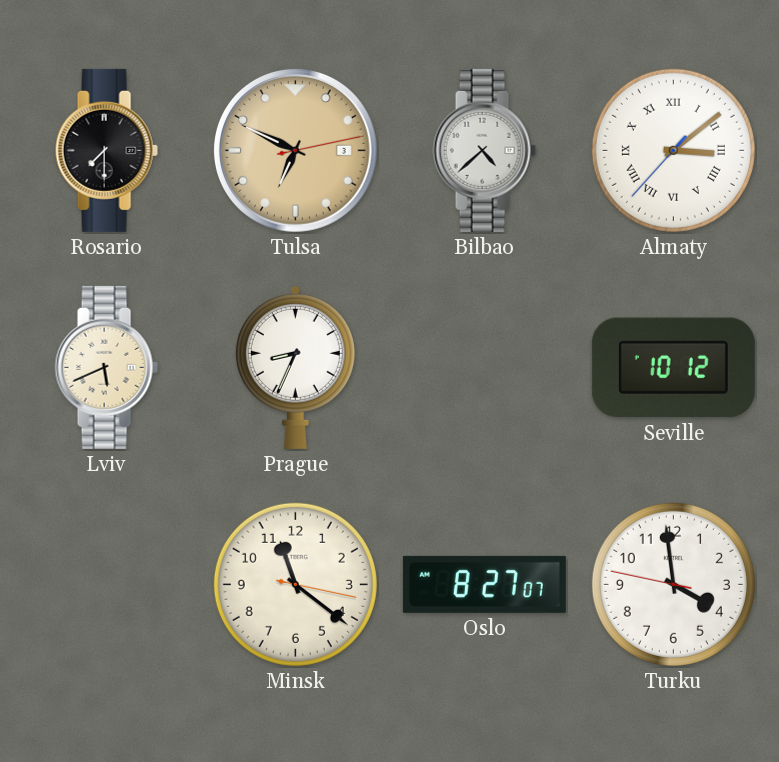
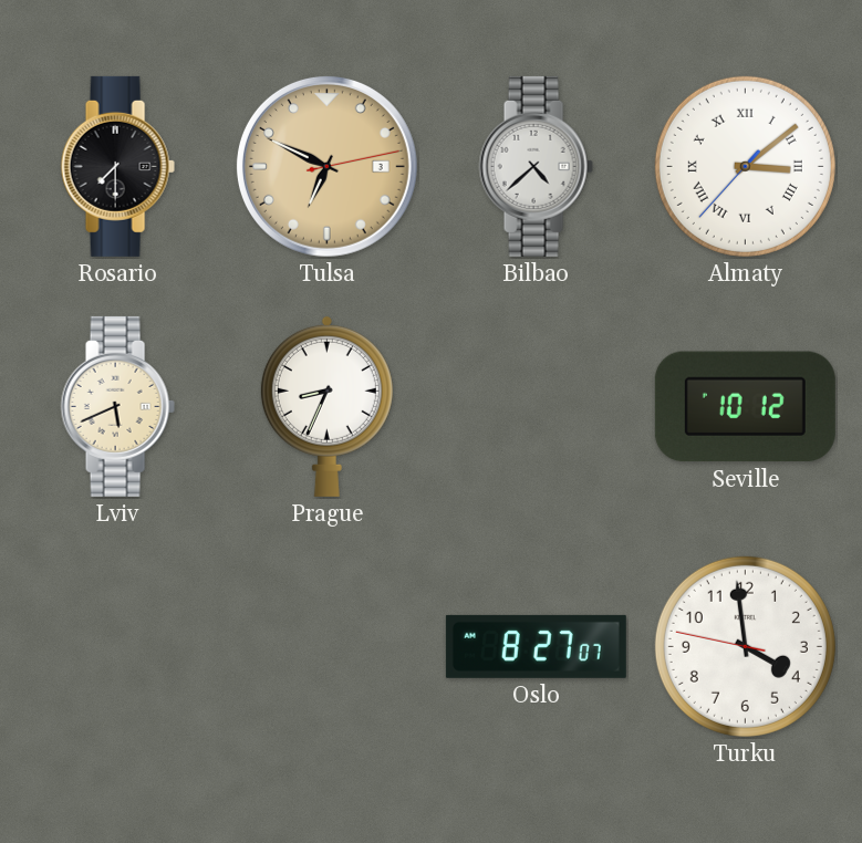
Minsk: 11:21 -> none
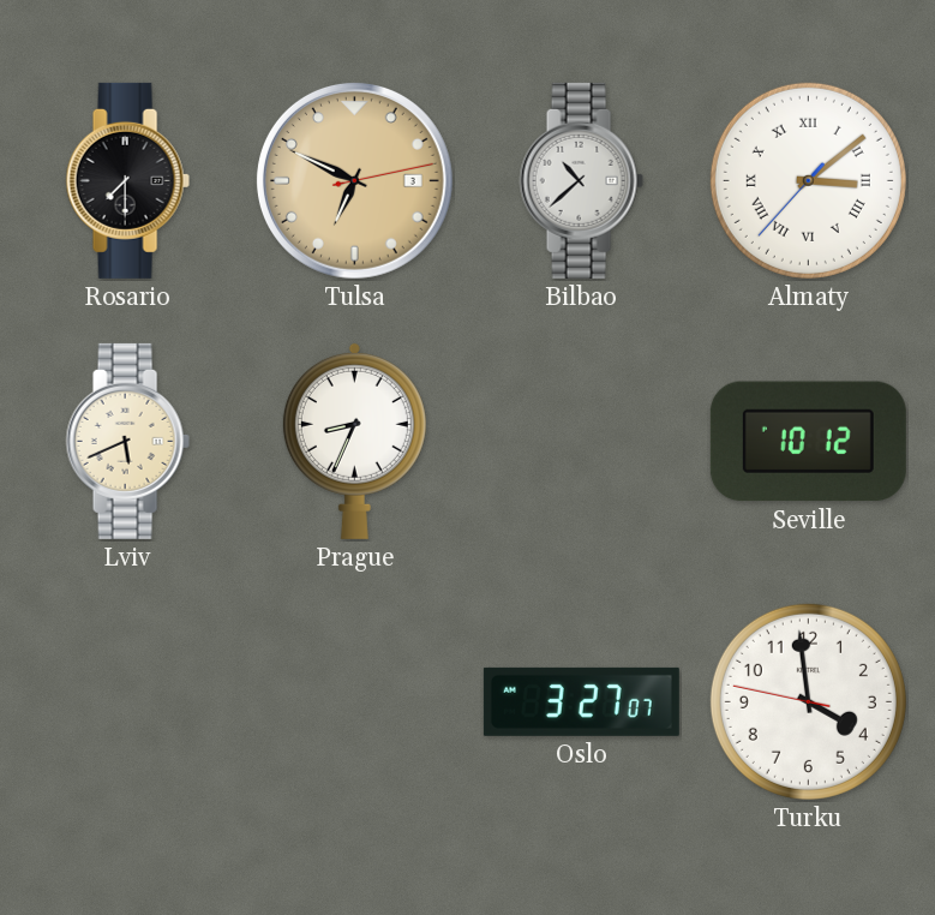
Bilbao: 4:38 -> 10:38
Oslo: 8:27 -> 3:27
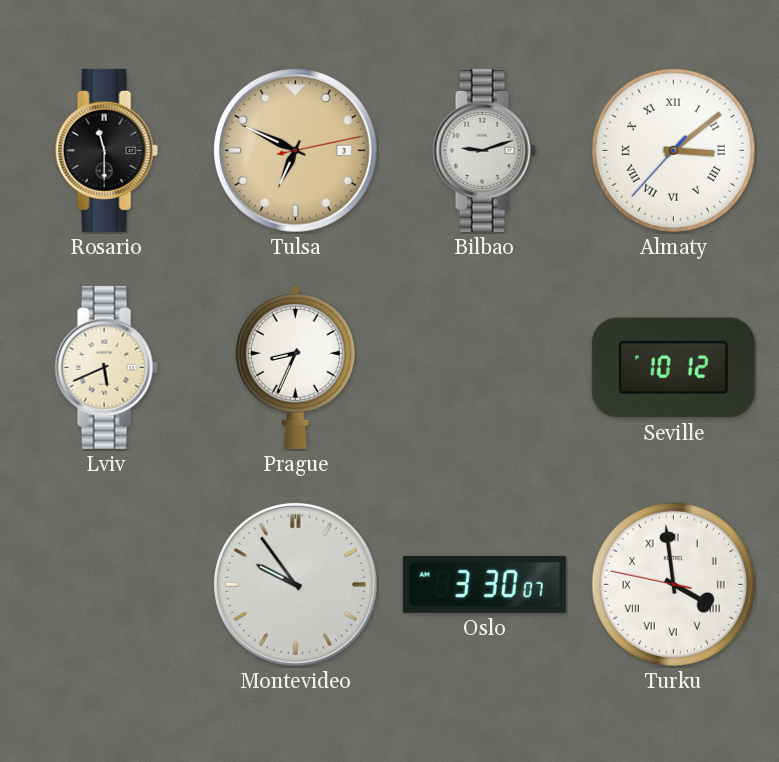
Rosario: 7:30 -> 11:30
Bilbao: 10:38 -> 9:12
Montevideo: none -> 9:54
Oslo: 3:27 -> 3:30
Turku numerals: Arabic -> Roman
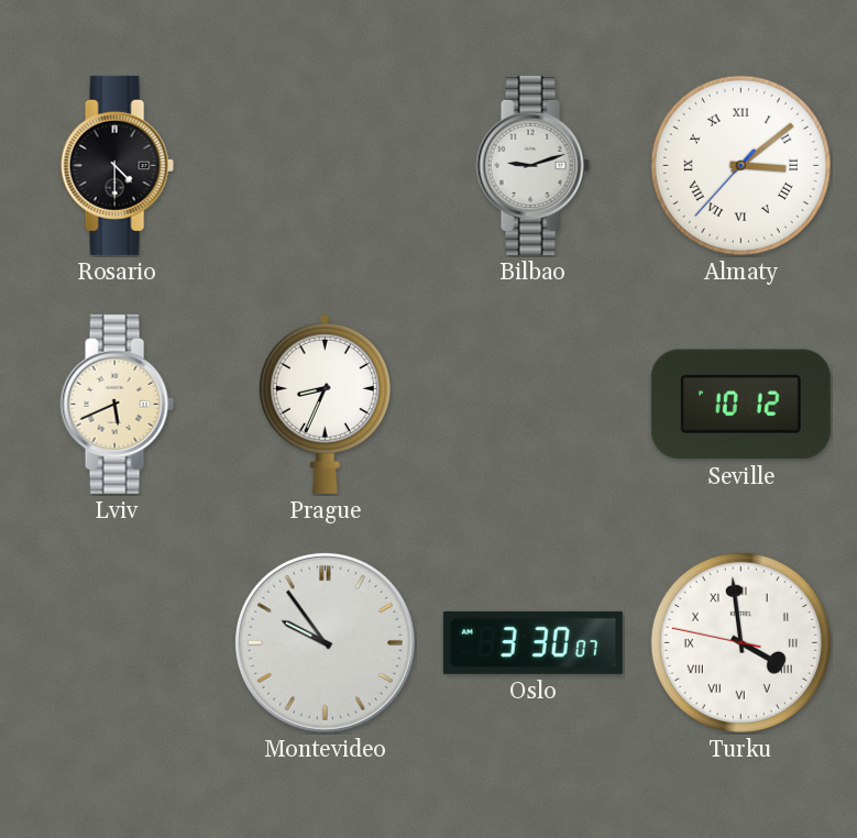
Rosario: 11:30 -> 4:30
Tulsa: 6:49 -> none
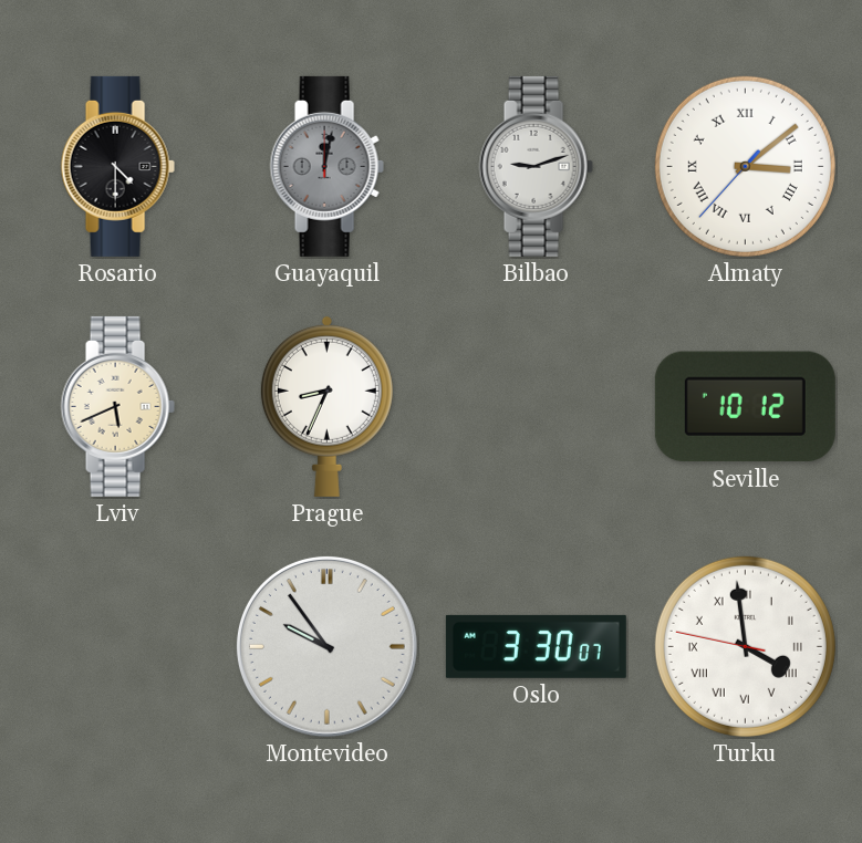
Guayaquil: none -> 12:02
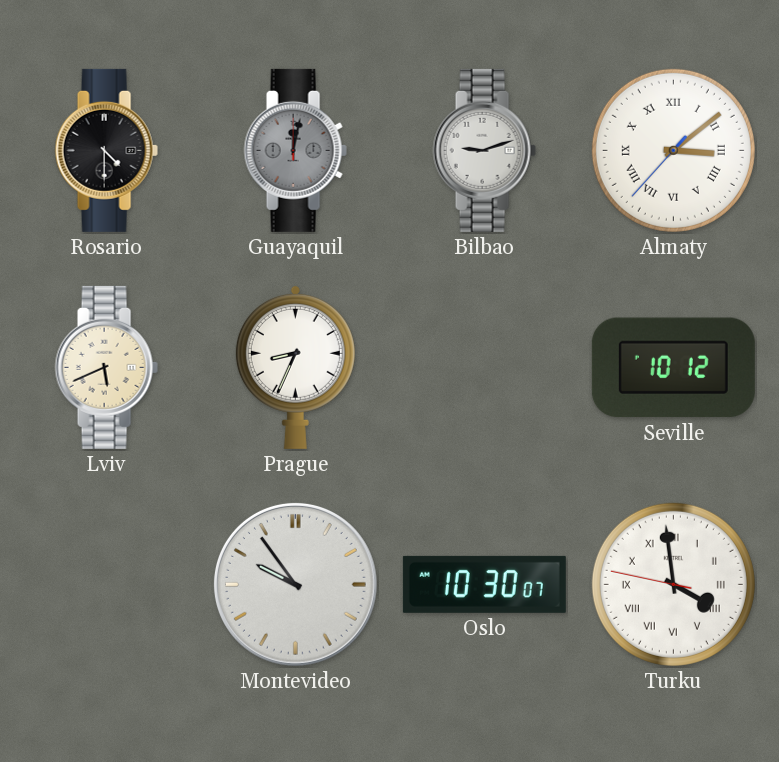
Oslo: 3:30 -> 10:30
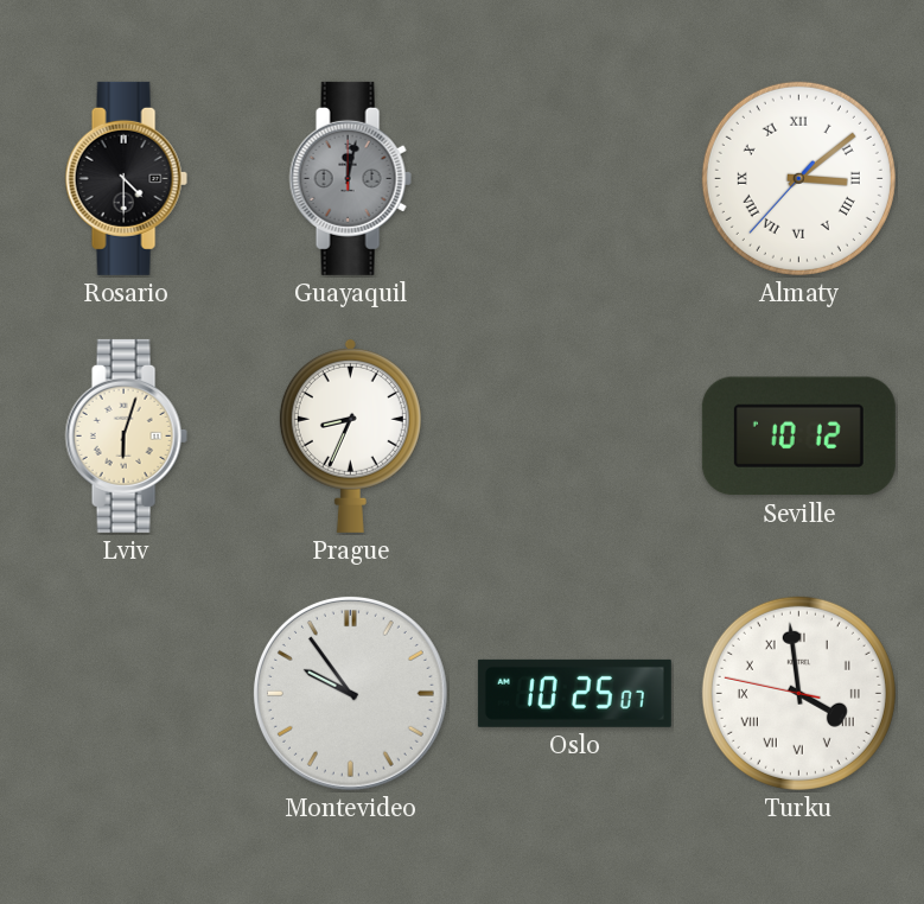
Bilbao: 9:12 -> none
Lviv: 5:41 -> 6:03
Oslo: 10:30 -> 10:25
